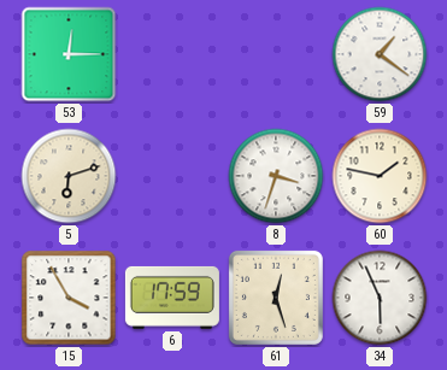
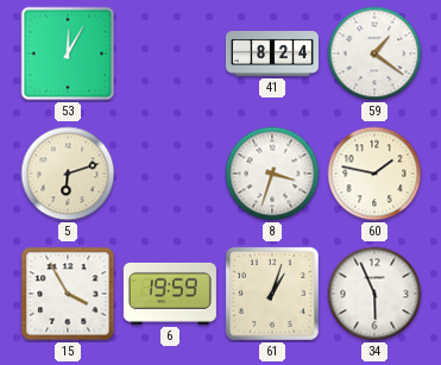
53: 12:15 -> 12:05
41: none -> 8:24
6: 17:59 -> 19:59
61: 12:27 -> 1:03
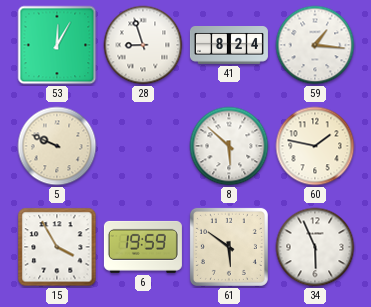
28: none -> 8:57
59: 1:21 -> 1:16
5: 6:12 -> 9:49
8: 3:33 -> 5:52
61: 1:03 -> 5:51
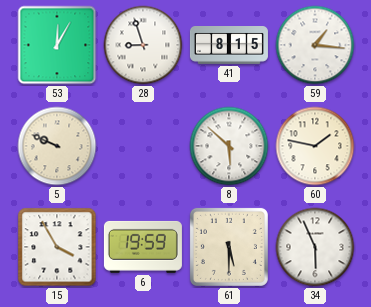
41: 8:24 -> 8:15
61: 5:51 -> 5:30
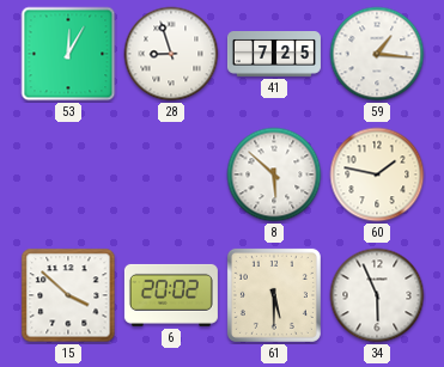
41: 8:15 -> 7:25
5: 9:49 -> none
15: 3:55 -> 3:52
6: 19:59 -> 20:02
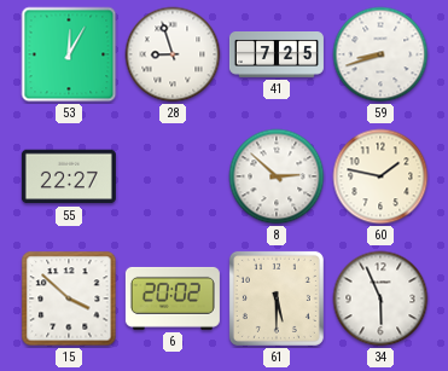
59: 1:16 -> 8:42
55: none -> 22:27
8: 5:52 -> 2:52
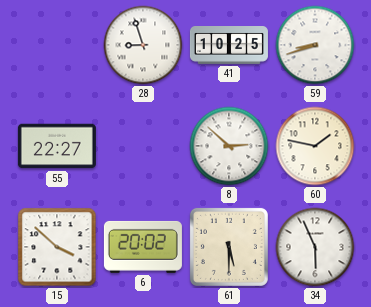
53: 12:05 -> none
41: 7:25 -> 10:25
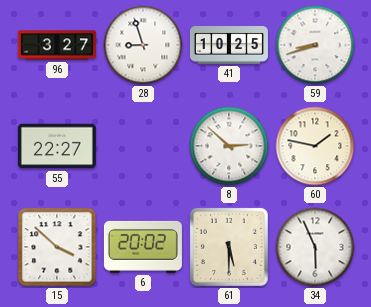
96: none -> 3:27
